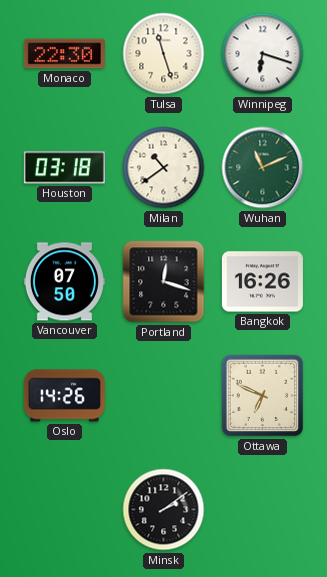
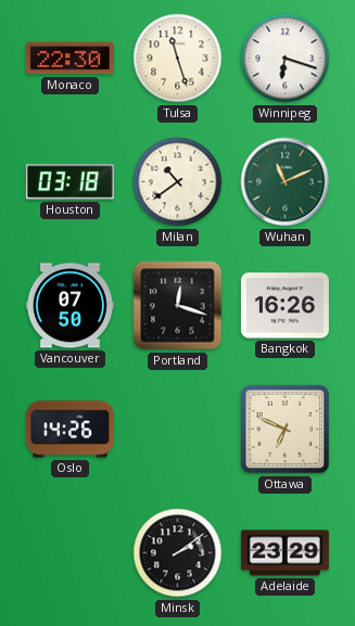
Adelaide: none -> 23:29
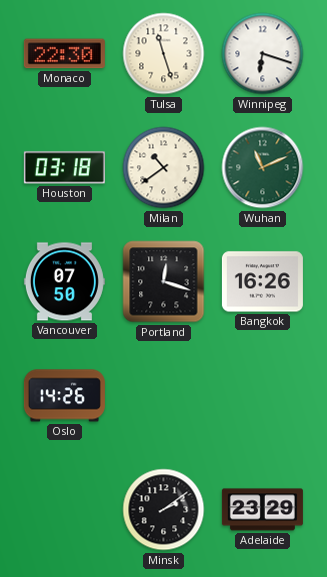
Ottawa: 6:49 -> none
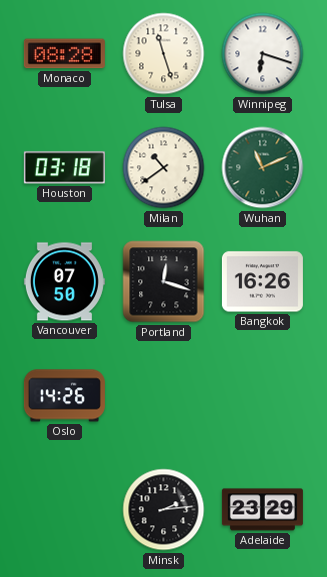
Monaco: 22:30 -> 08:28
Minsk: 2:09 -> 2:14
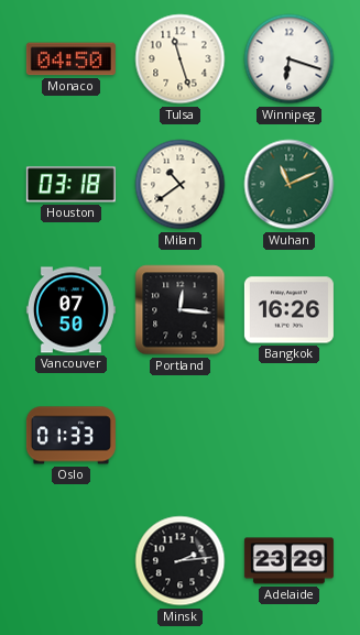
Monaco: 08:28 -> 04:50
Portland: 12:18 -> 12:16
Oslo: 14:26 -> 01:33
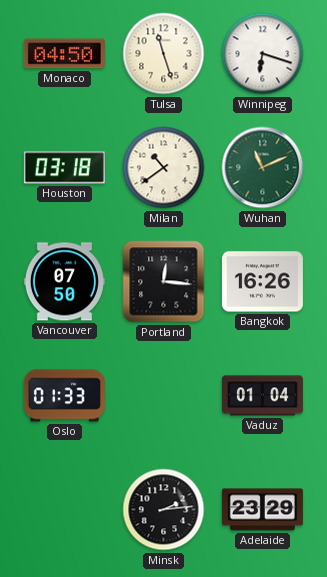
Vaduz: none -> 01:04
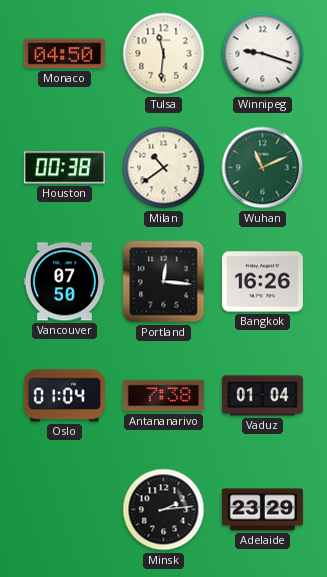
Tulsa: 11:27 -> 11:31
Winnipeg: 6:18 -> 9:18
Houston: 03:18 -> 00:38
Oslo: 01:33 -> 01:04
Antananarivo: none -> 7:38
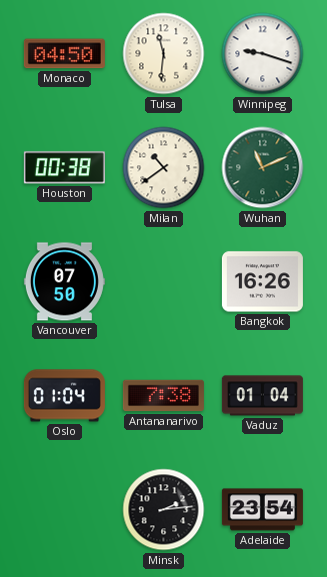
Portland: 12:16 -> none
Adelaide: 23:29 -> 23:54
